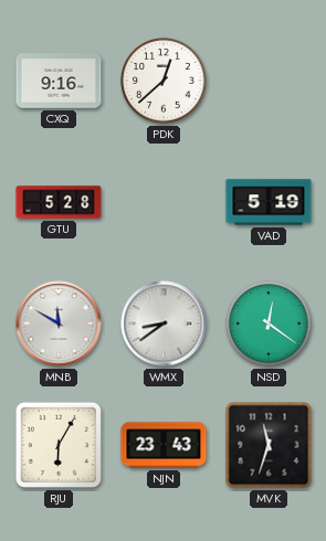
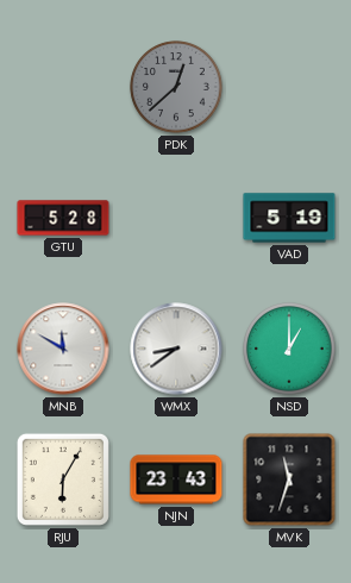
CXQ: 9:16 -> none
PDK dial: white -> grey
NSD: 12:21 -> 1:00
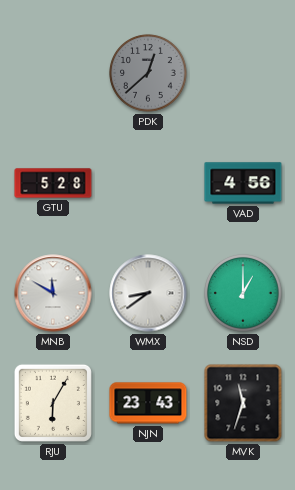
VAD: 5:19 -> 4:56
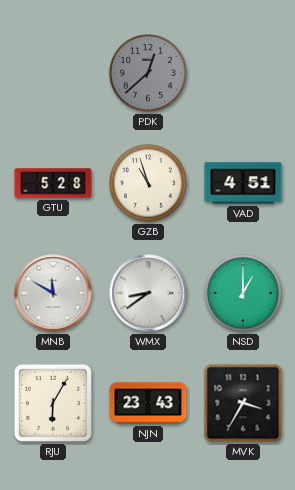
GZB: none -> 10:57
VAD: 4:56 -> 4:51
MVK: 11:33 -> 3:35
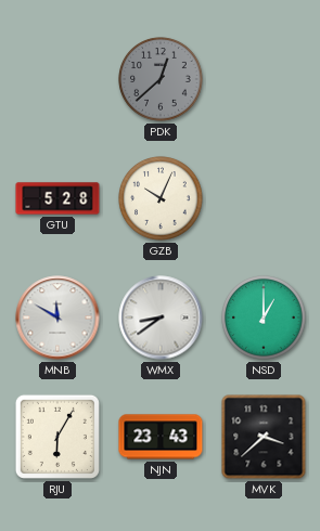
GZB: 10:57 -> 10:04
VAD: 4:51 -> none
MVK: 3:35 -> 3:38
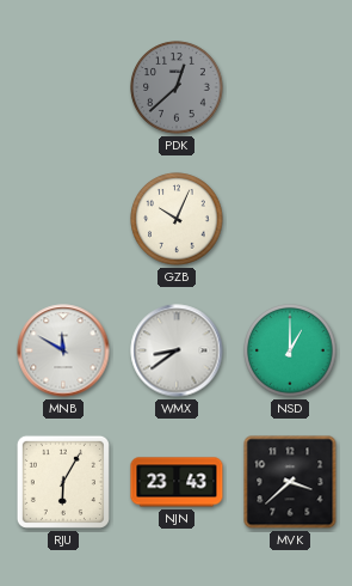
GTU: 5:28 -> none
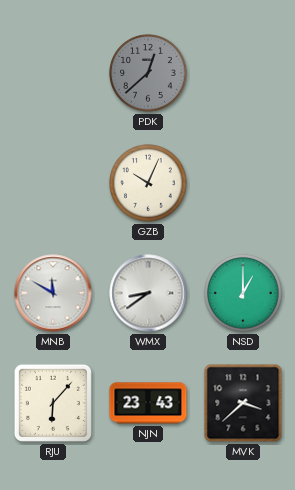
RJU: 6:05 -> 6:07
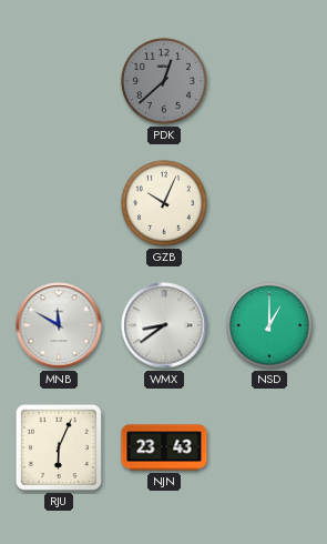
RJU: 6:07 -> 6:04
MVK: 3:38 -> none
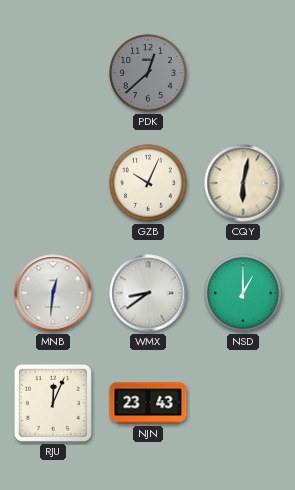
CQY: none -> 6:02
MNB: 11:50 -> 12:31
RJU: 6:04 -> 12:04
